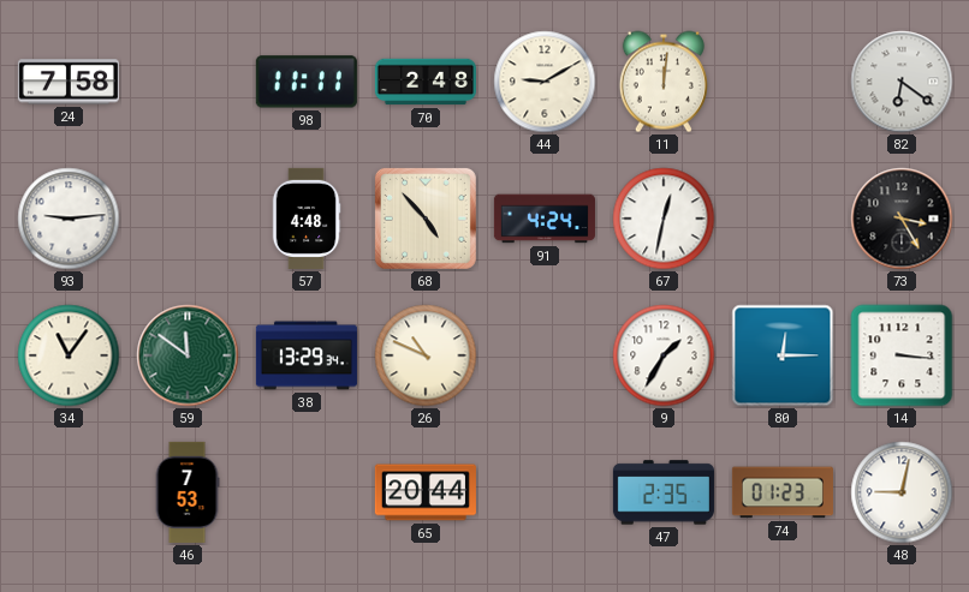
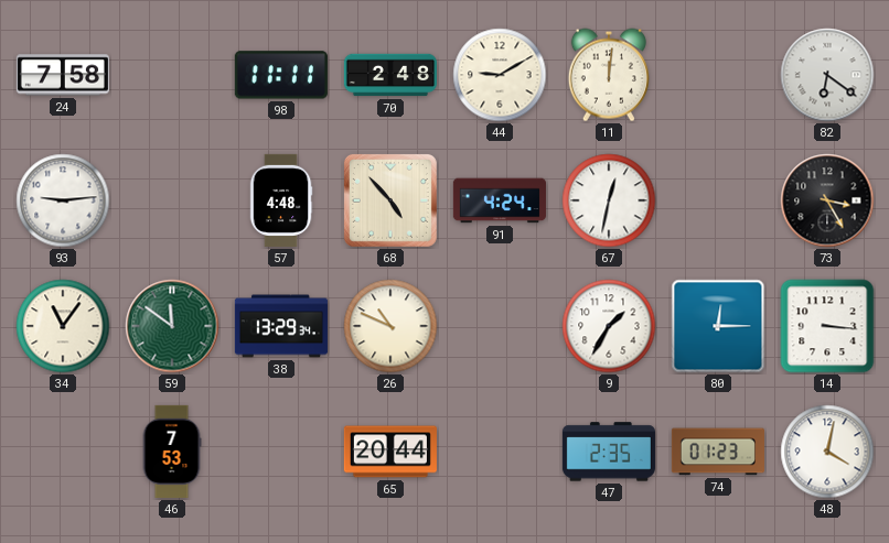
48: 9:02 -> 4:02
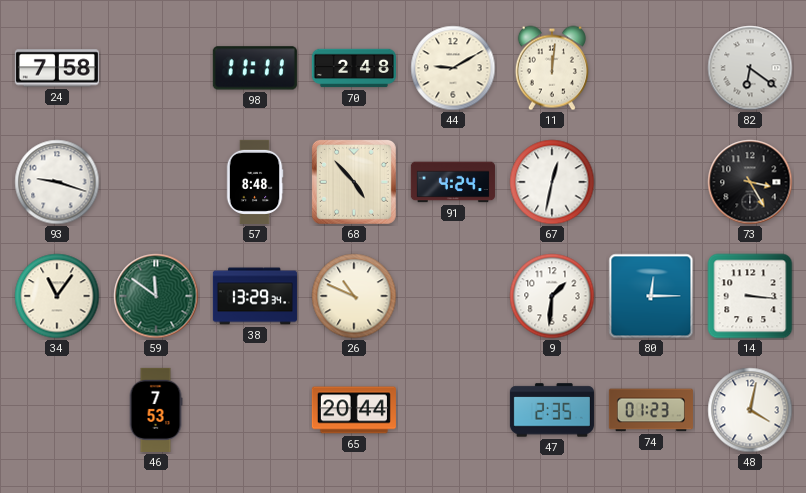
93: 9:14 -> 9:18
57: 4:48 -> 8:48
9: 1:35 -> 1:31
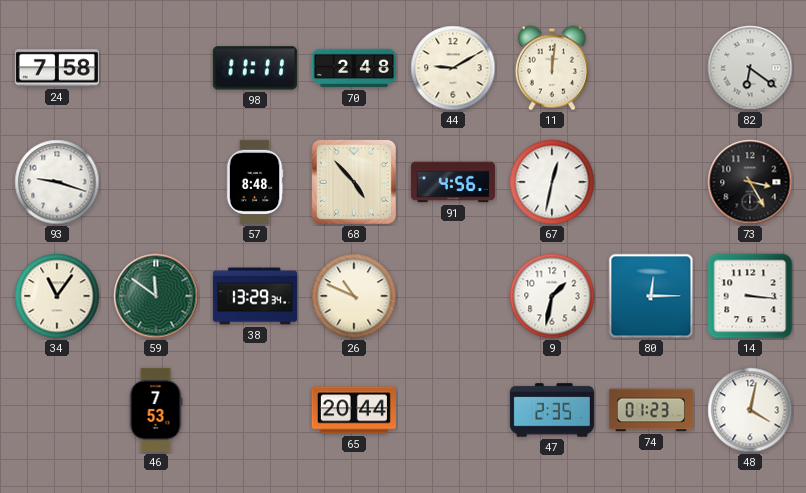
91: 4:24 -> 4:56
9: 1:31 -> 1:32
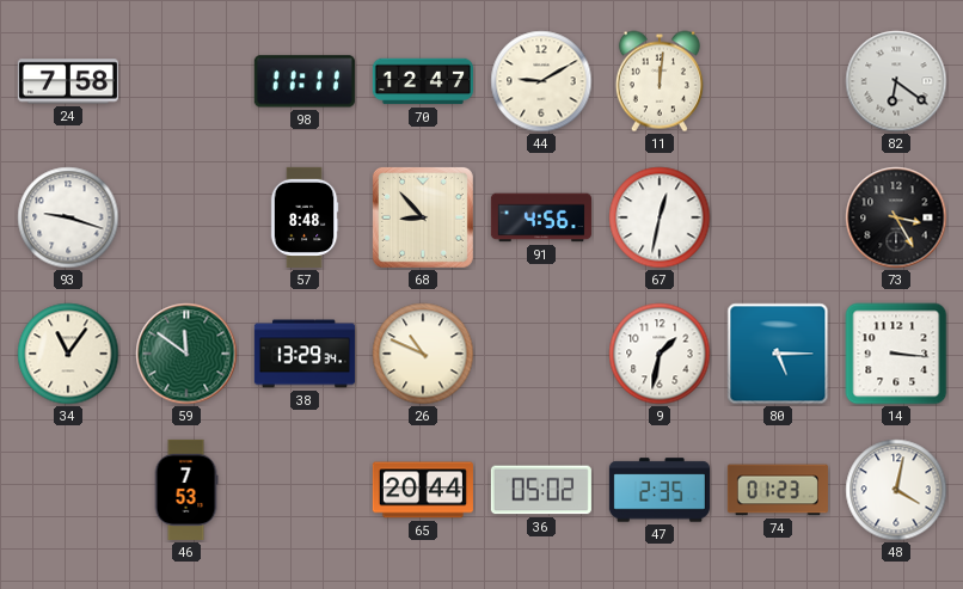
70: 2:48 -> 12:47
68: 4:53 -> 8:53
80: 12:15 -> 5:15
36: none -> 05:02
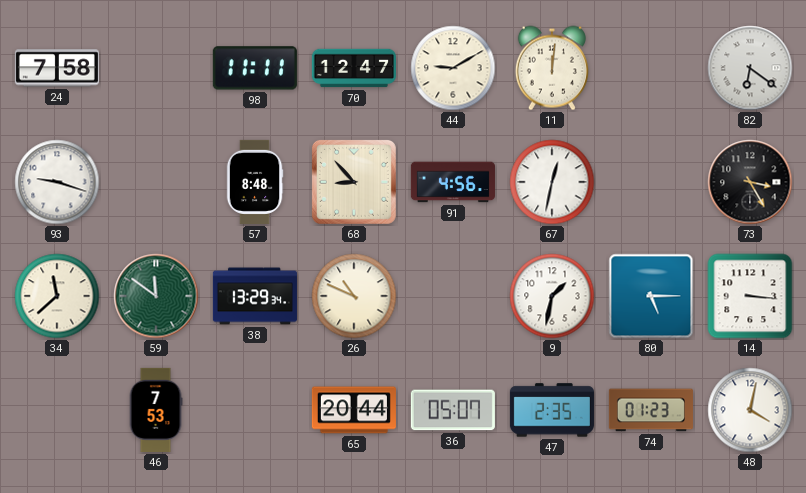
34: 11:06 -> 11:38
36: 05:02 -> 05:07
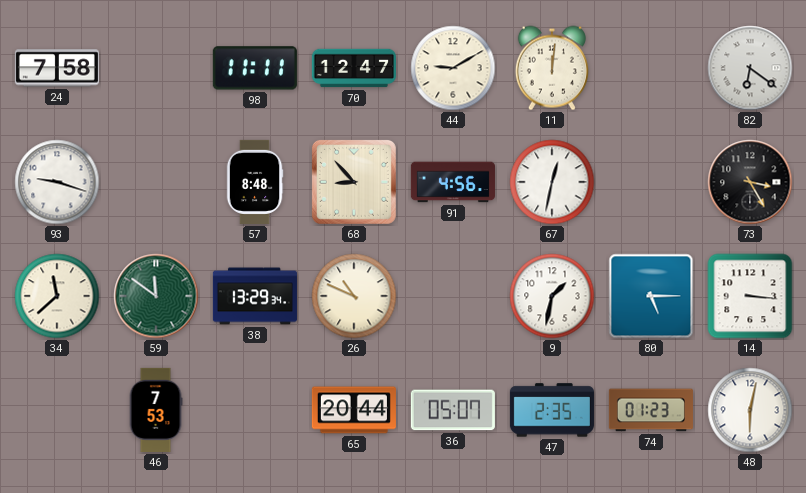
48: 4:02 -> 6:02
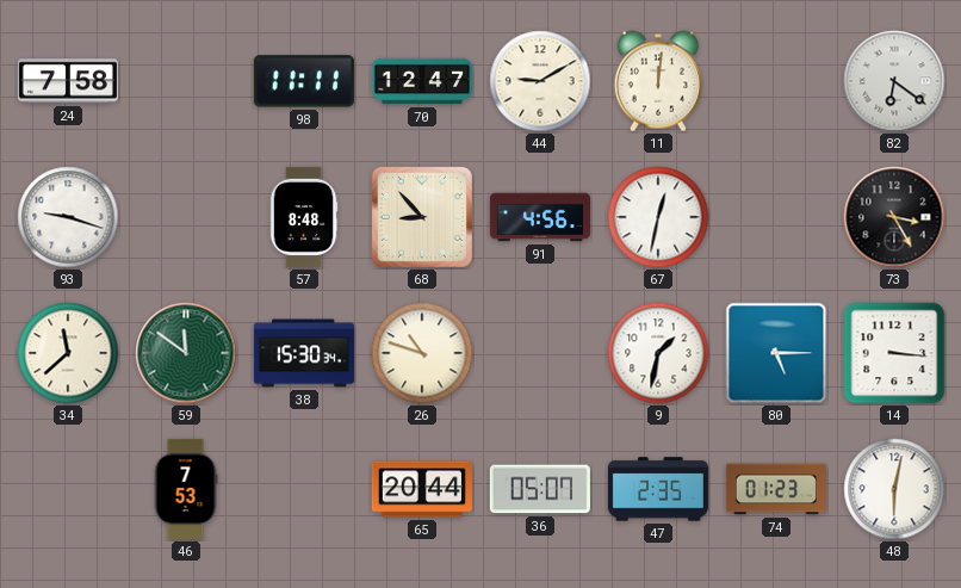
38: 13:29 -> 15:30
26: 10:49 -> 10:48
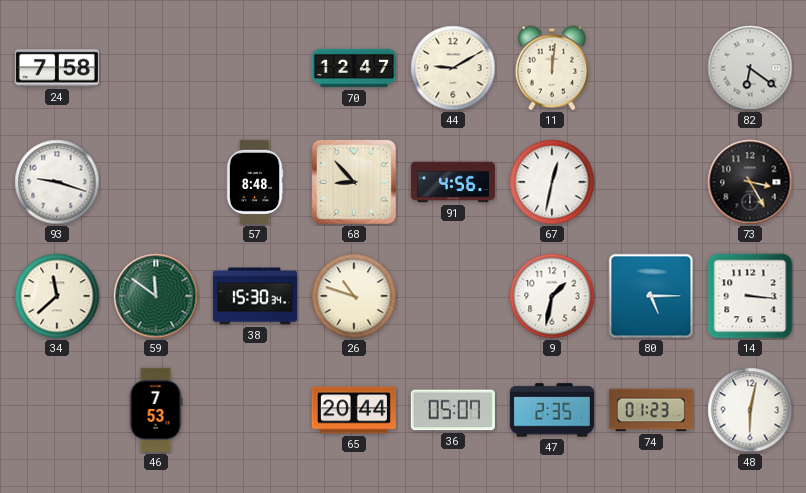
98: 11:11 -> none
